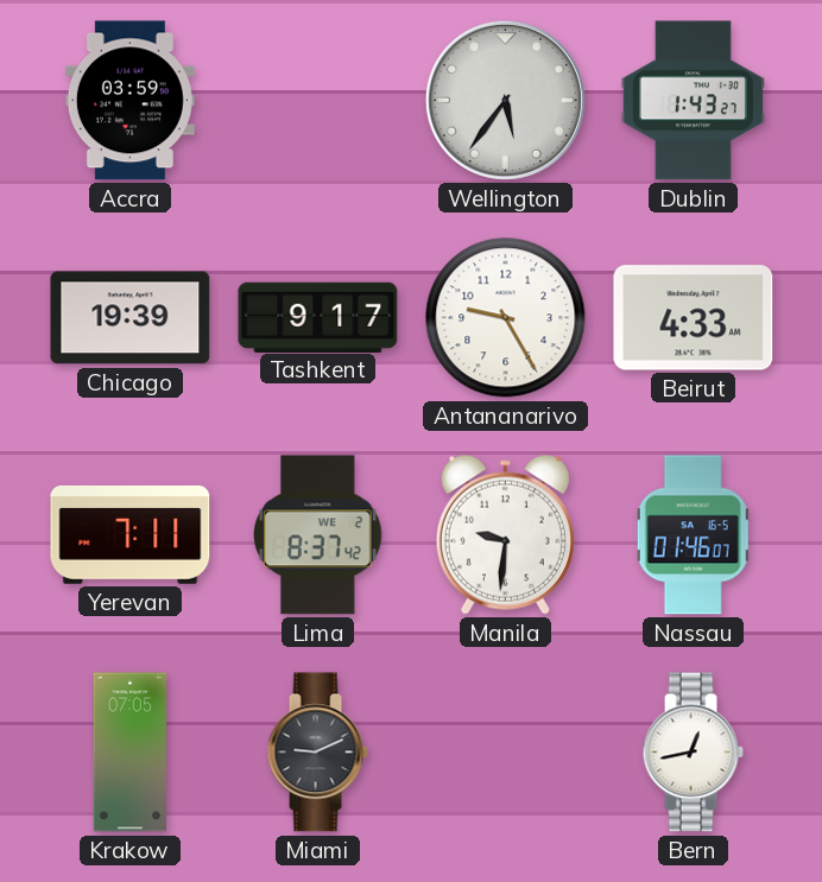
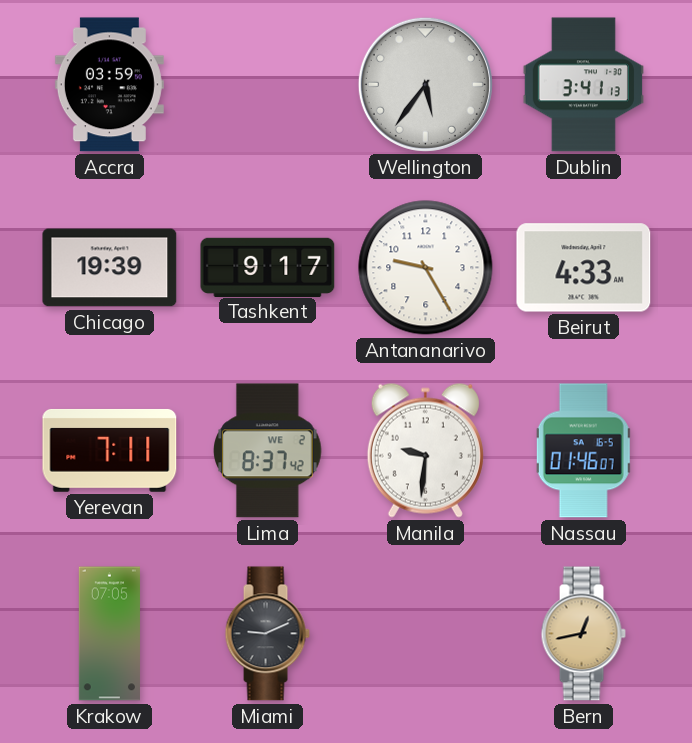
Dublin: 1:43 -> 3:41
Bern dial: white -> champagne
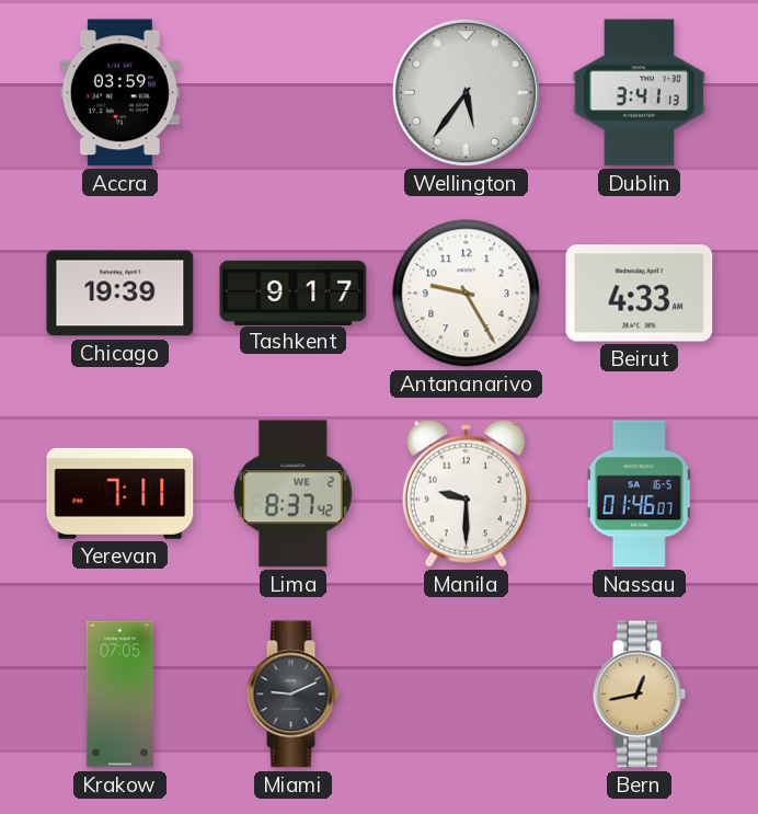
Manila: 9:31 -> 9:30
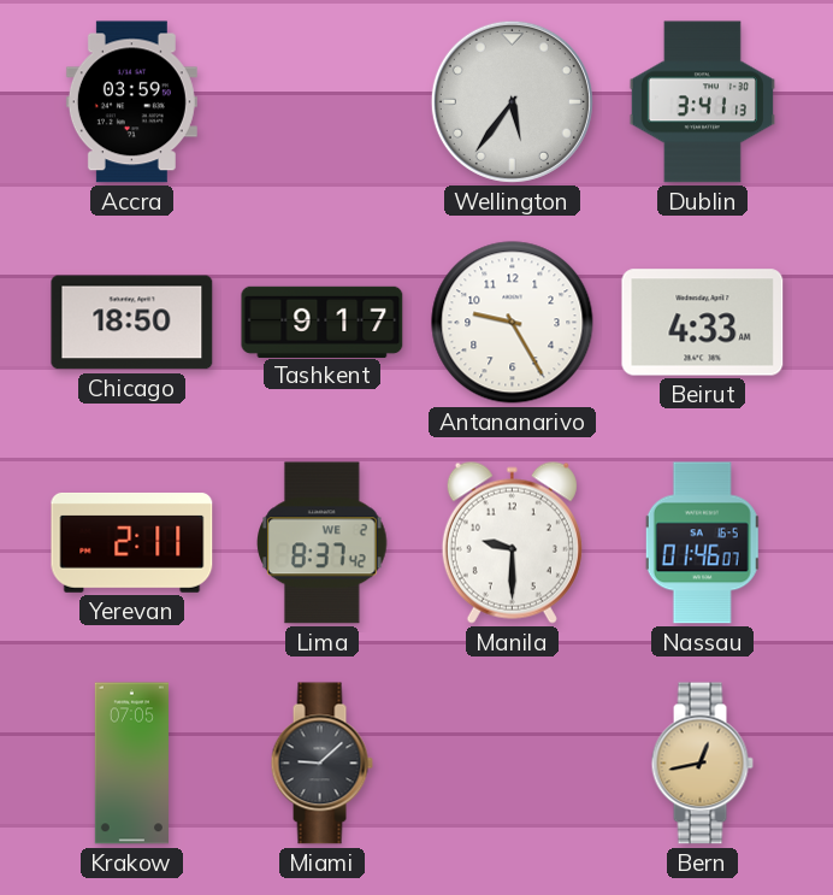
Chicago: 19:39 -> 18:50
Yerevan: 7:11 -> 2:11
Miami: 9:11 -> 9:08
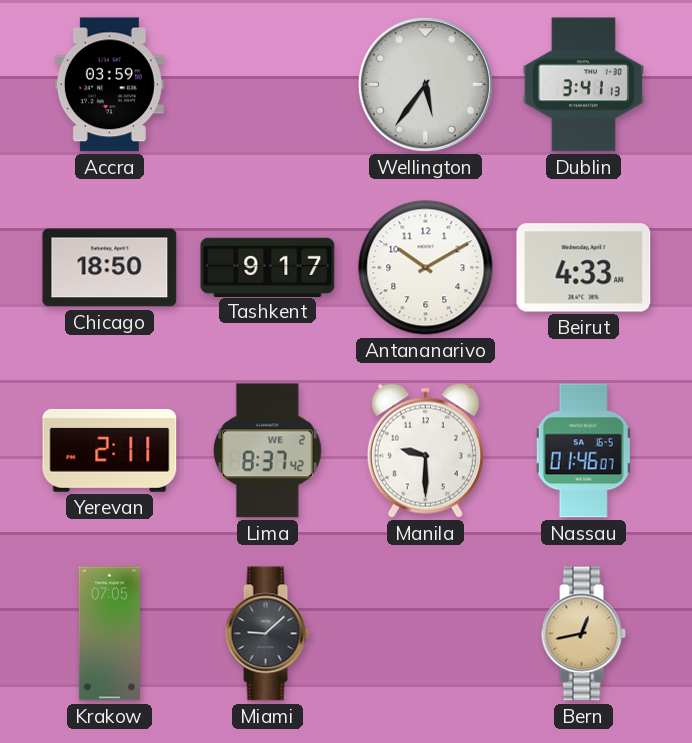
Antananarivo: 9:25 -> 10:10
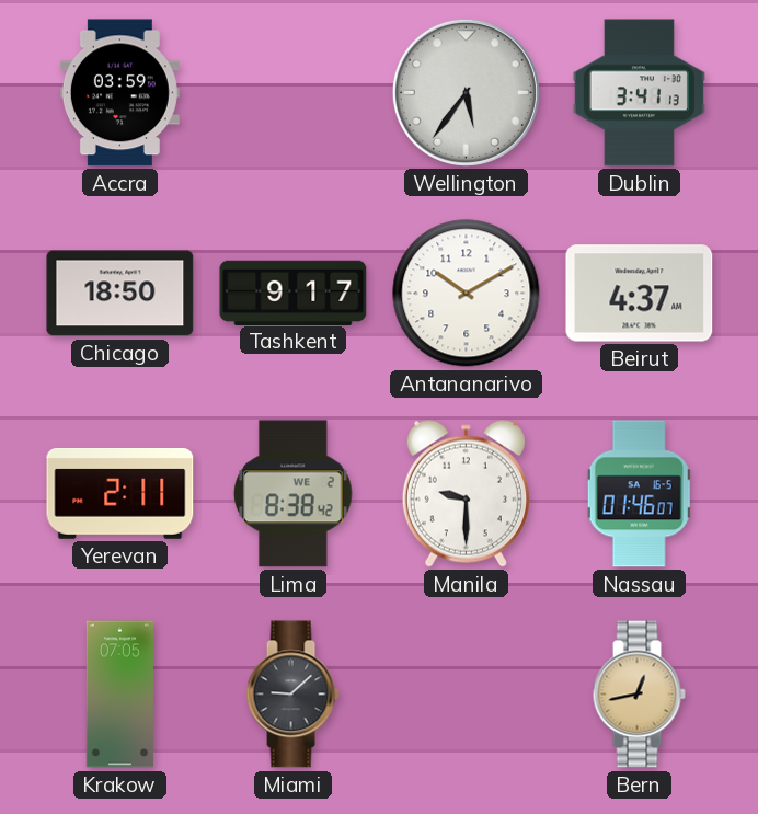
Beirut: 4:33 -> 4:37
Lima: 8:37 -> 8:38
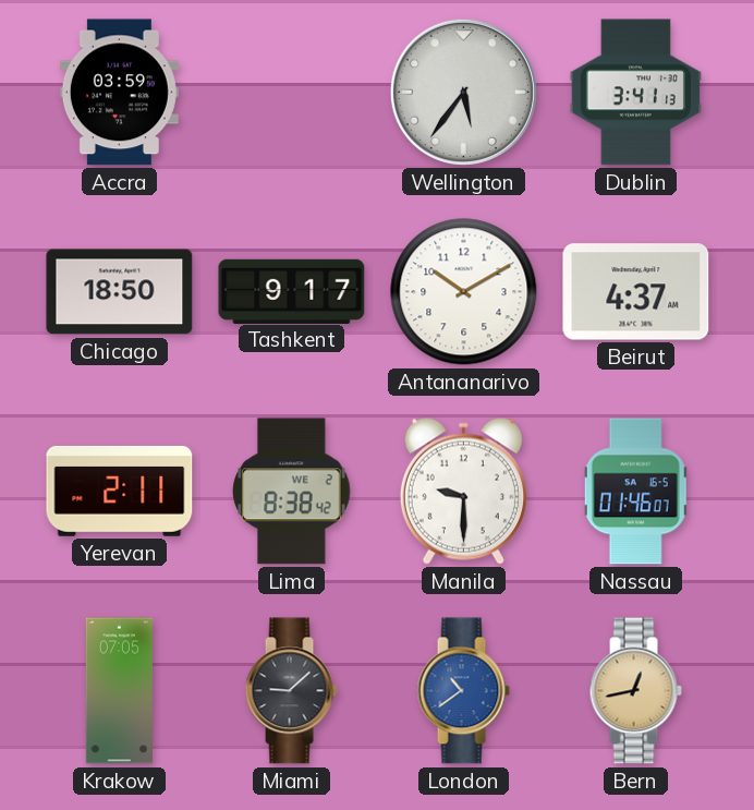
London: none -> 10:39
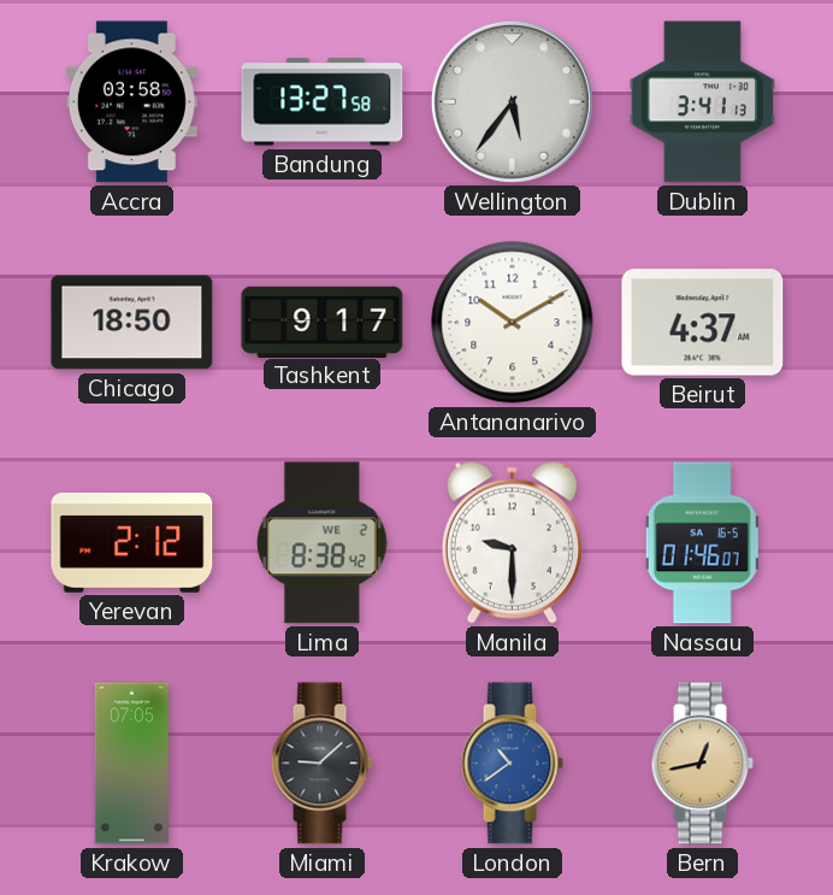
Accra: 03:59 -> 03:58
Bandung: none -> 13:27
Yerevan: 2:11 -> 2:12
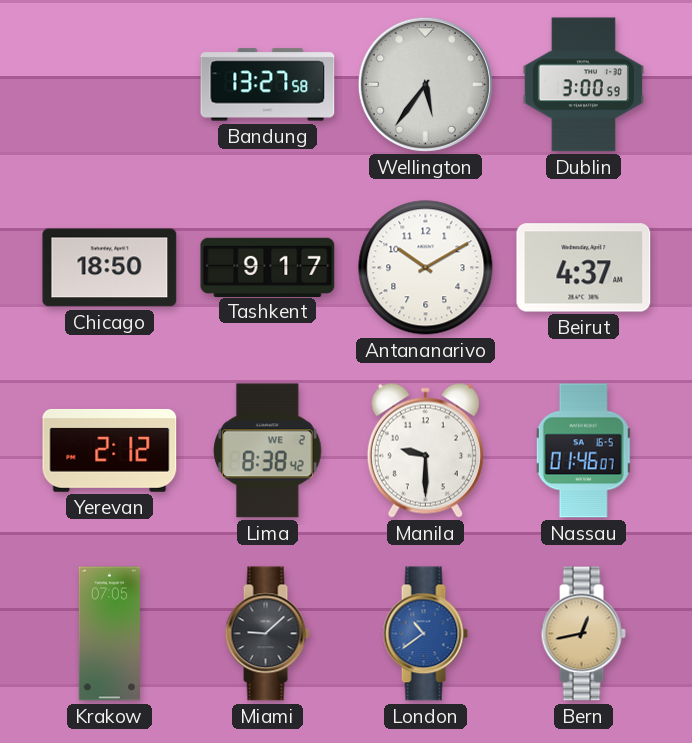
Accra: 03:58 -> none
Dublin: 3:41 -> 3:00
